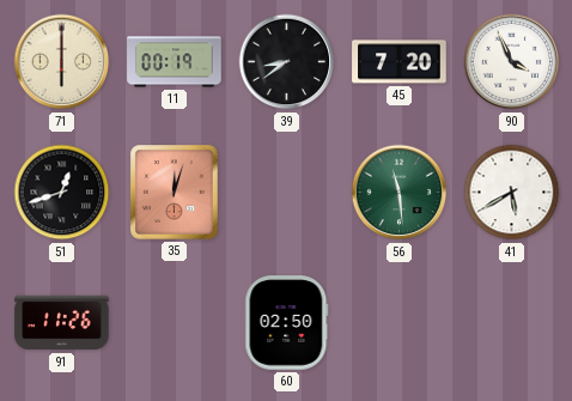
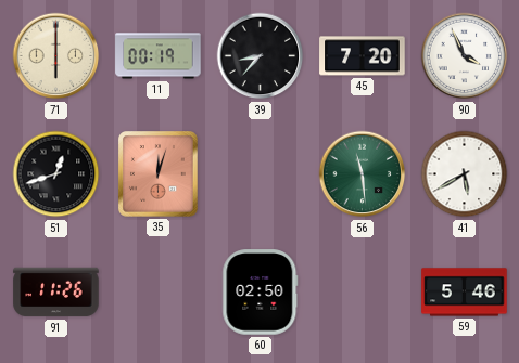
39: 8:39 -> 8:37
59: none -> 5:46
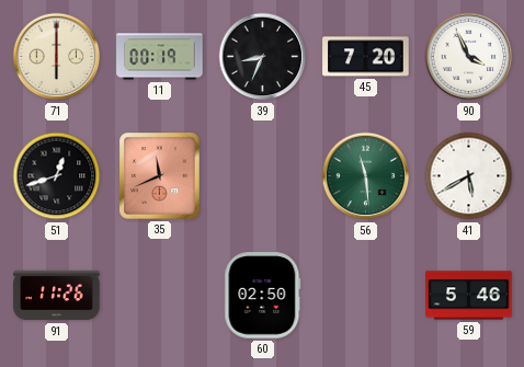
39: 8:37 -> 8:34
35: 12:03 -> 11:41
